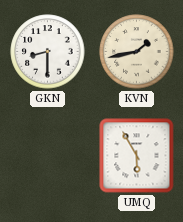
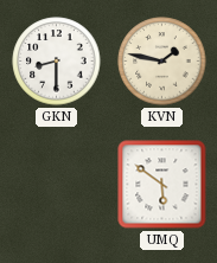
KVN: 1:43 -> 1:47
UMQ: 5:55 -> 5:51
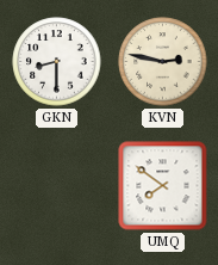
KVN: 1:47 -> 2:47
UMQ: 5:51 -> 7:51
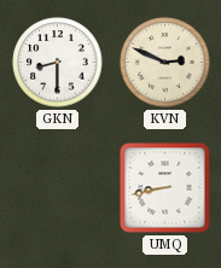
KVN: 2:47 -> 2:49
UMQ: 7:51 -> 8:43
